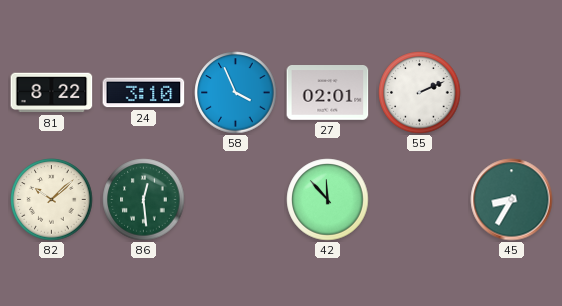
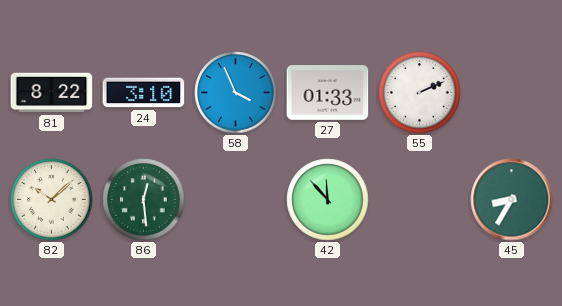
27: 02:01 -> 01:33
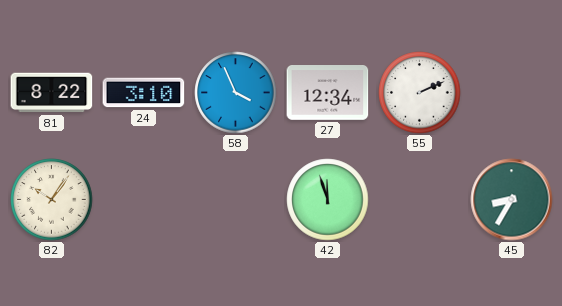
27: 01:33 -> 12:34
82: 10:08 -> 10:06
86: 12:29 -> none
42: 11:53 -> 11:57
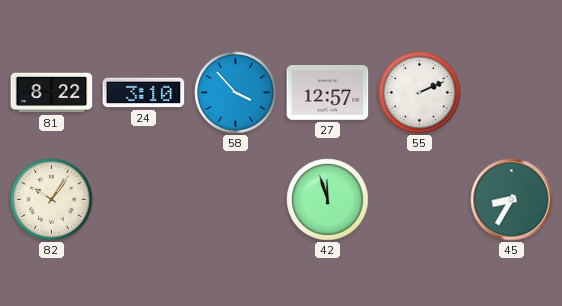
58: 3:56 -> 3:53
27: 12:34 -> 12:57
